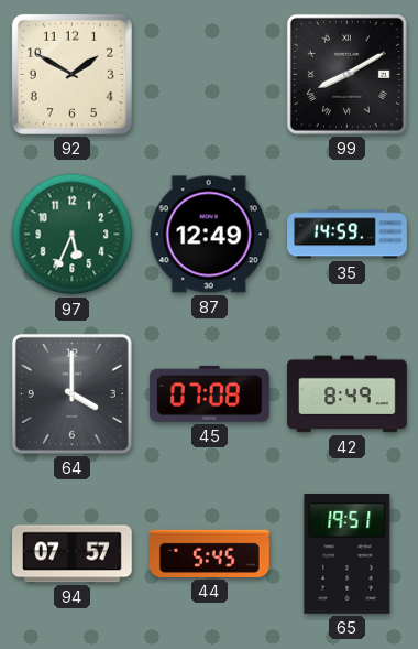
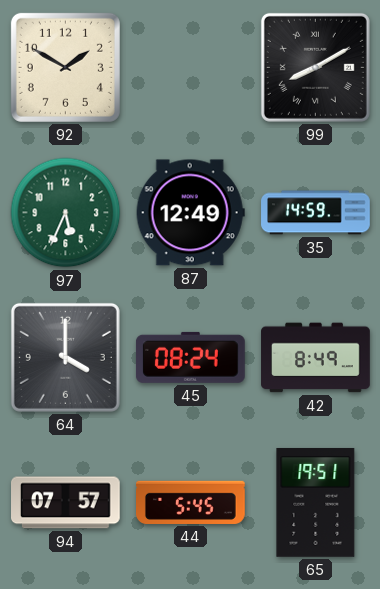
45: 07:08 -> 08:24
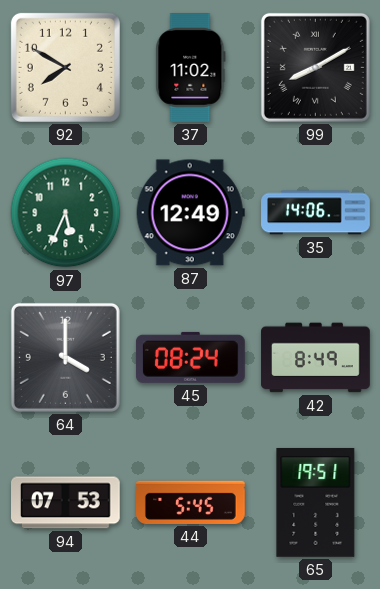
92: 1:50 -> 7:50
37: none -> 11:02
35: 14:59 -> 14:06
94: 07:57 -> 07:53
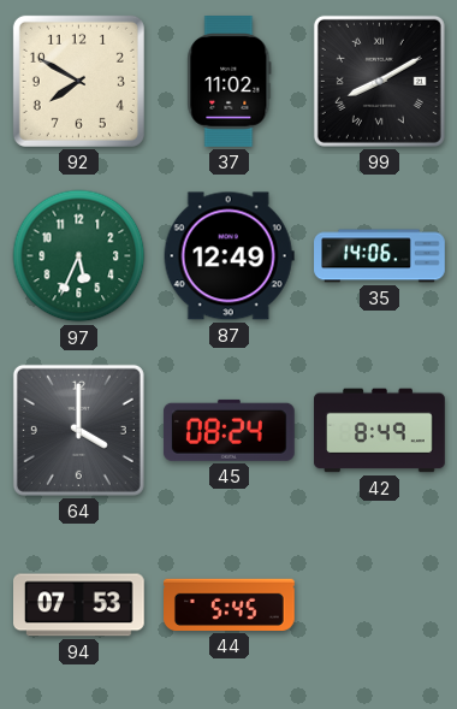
65: 19:51 -> none
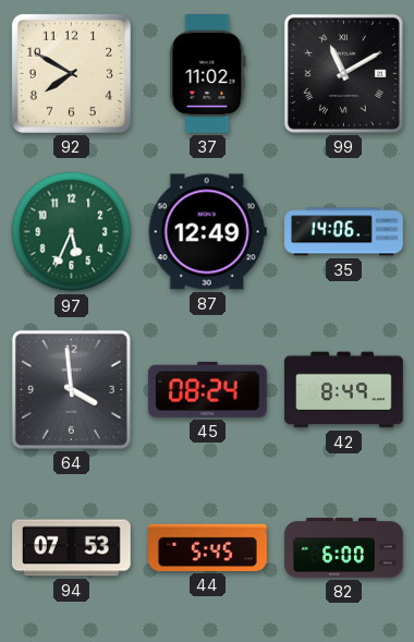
99: 8:10 -> 11:10
64: 4:00 -> 3:59
82: none -> 6:00
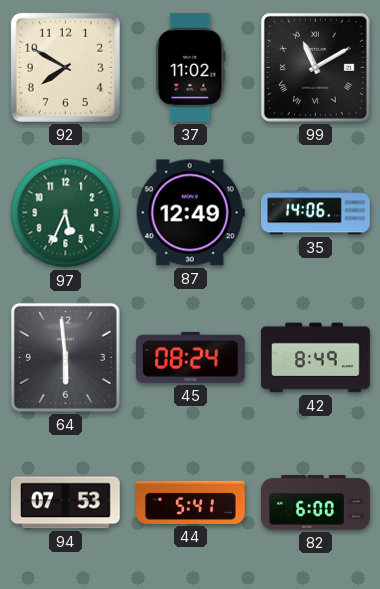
64: 3:59 -> 5:59
44: 5:45 -> 5:41
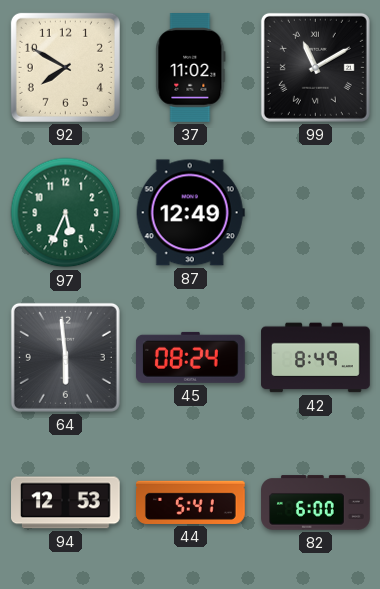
35: 14:06 -> none
94: 07:53 -> 12:53
